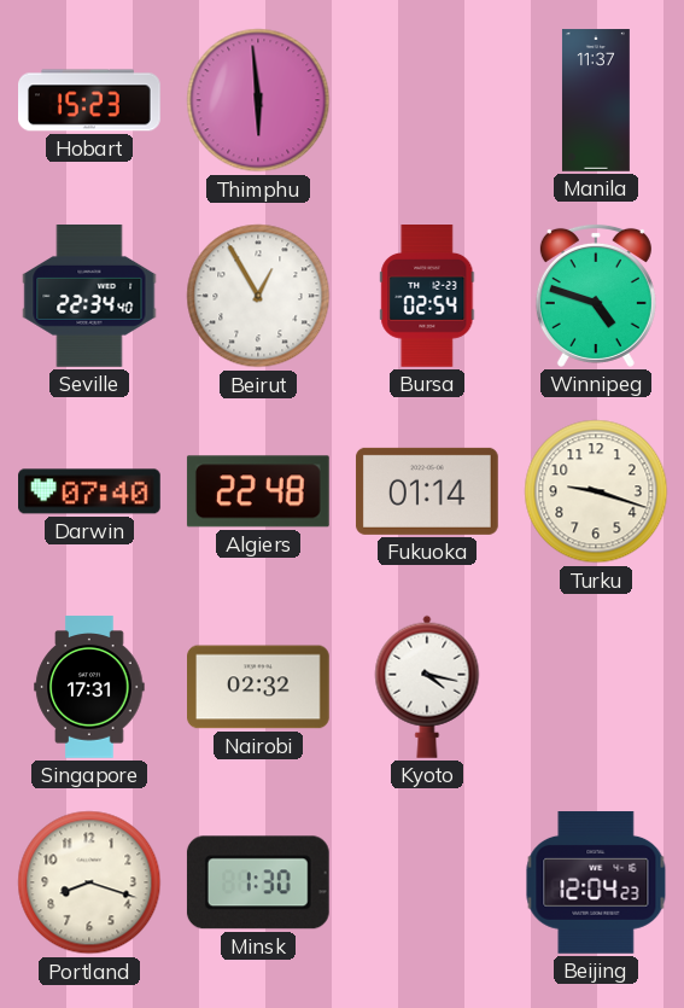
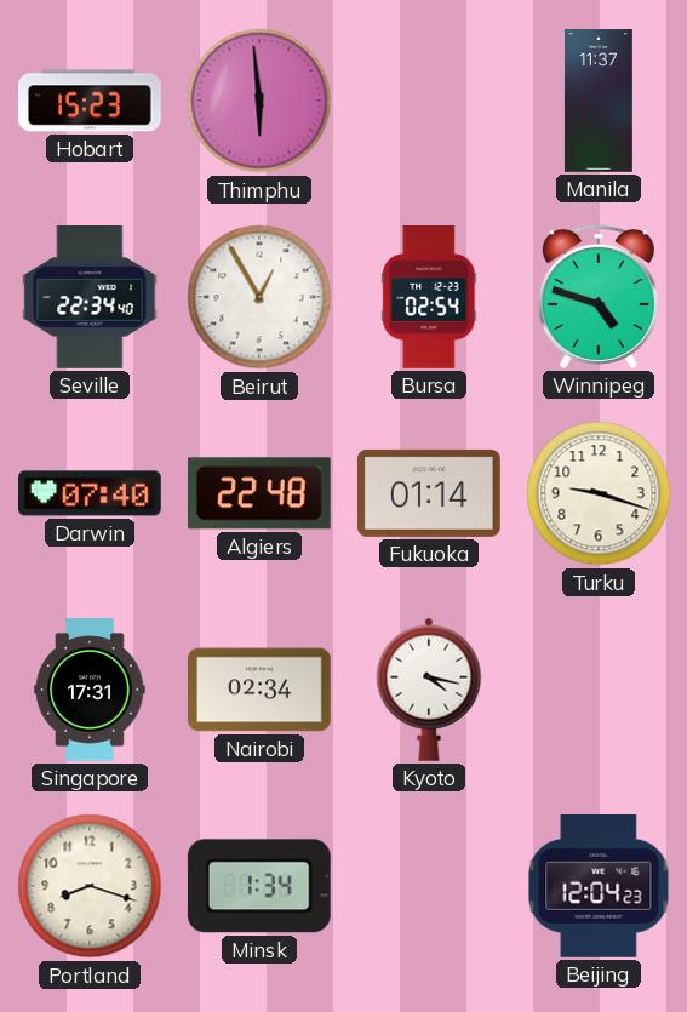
Nairobi: 02:32 -> 02:34
Minsk: 1:30 -> 1:34
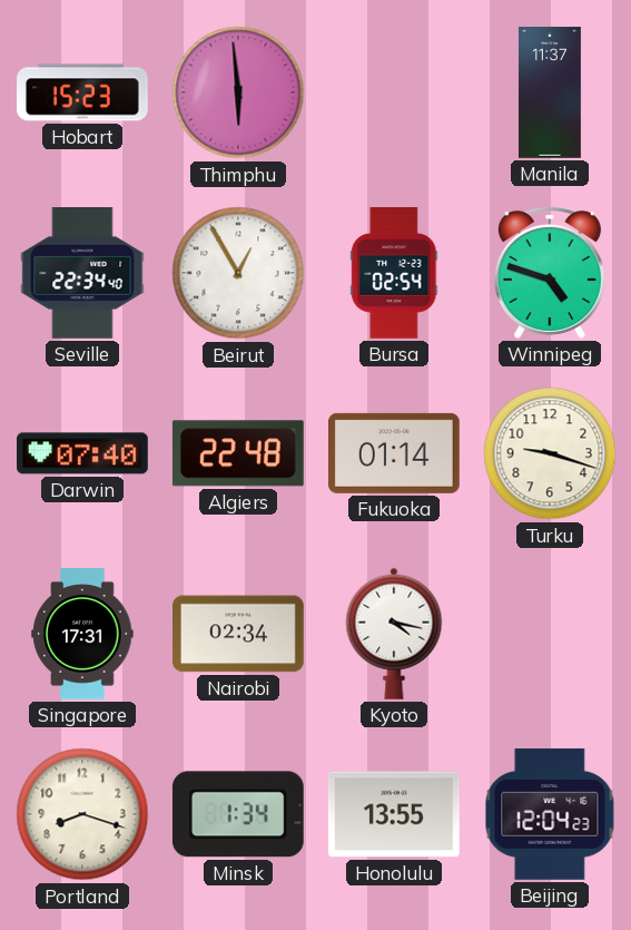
Honolulu: none -> 13:55
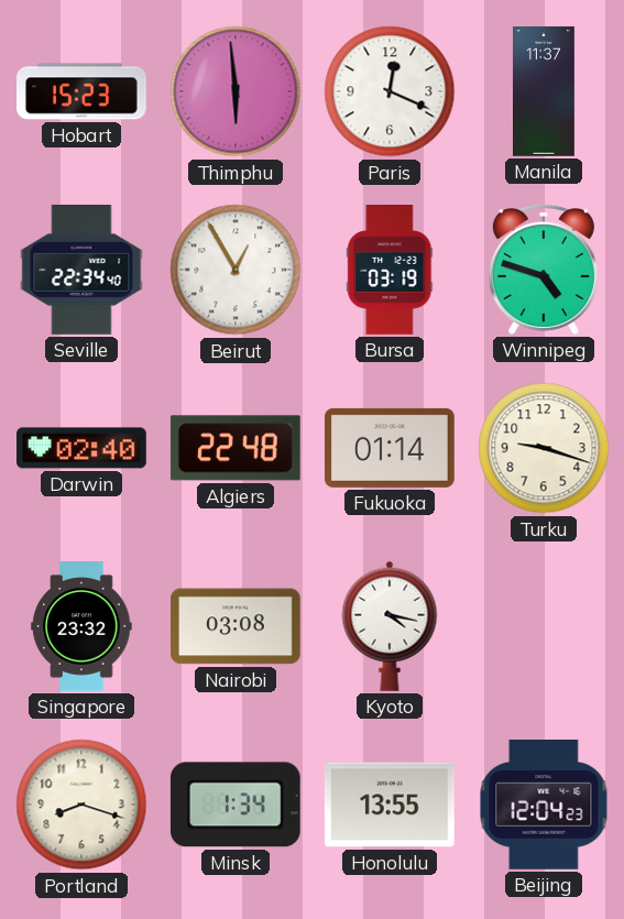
Paris: none -> 12:19
Bursa: 02:54 -> 03:19
Darwin: 07:40 -> 02:40
Singapore: 17:31 -> 23:32
Nairobi: 02:34 -> 03:08
